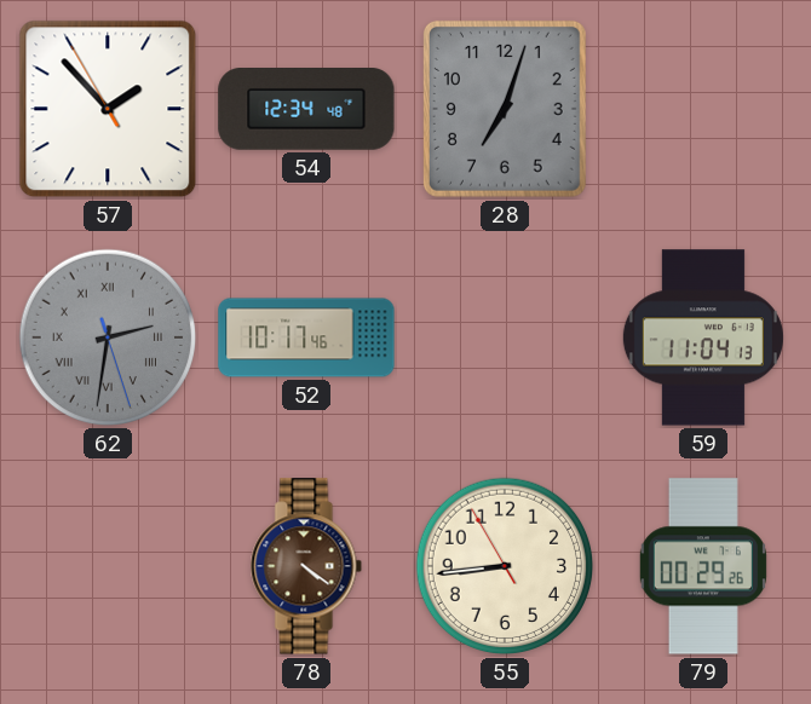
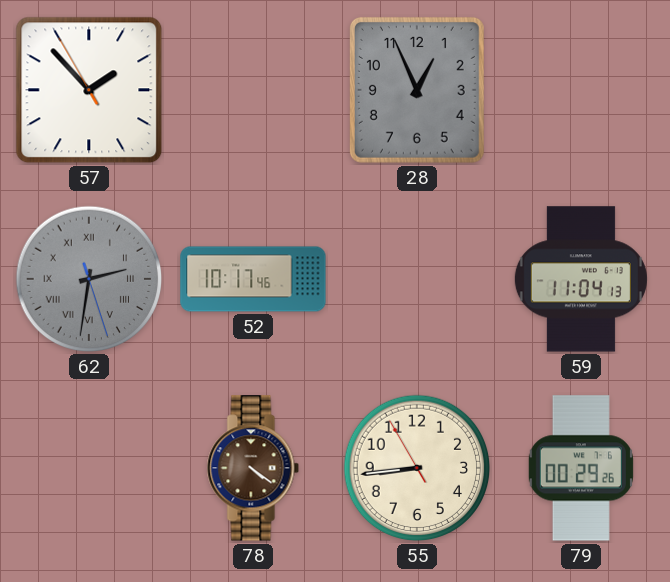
54: 12:34 -> none
28: 7:03 -> 12:56
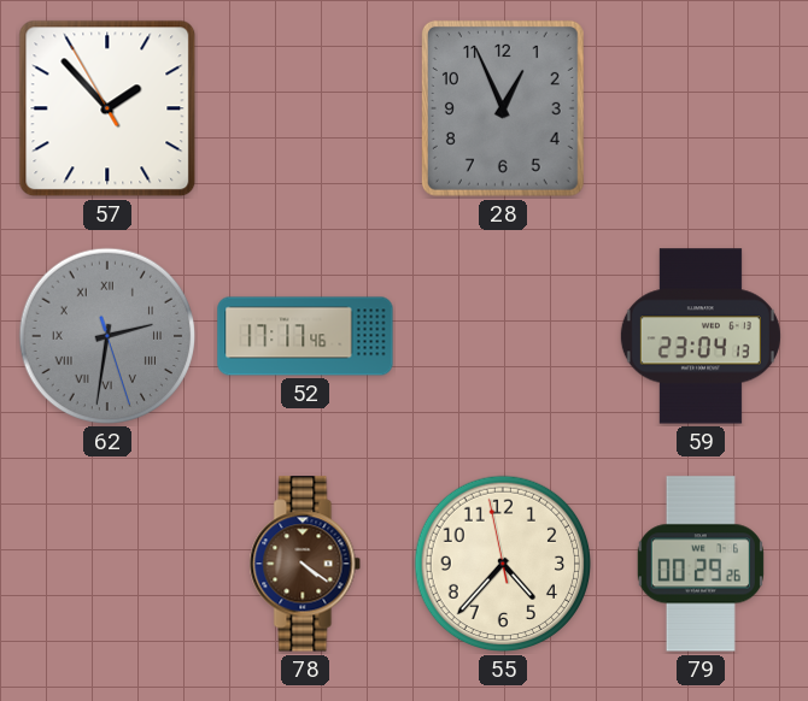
52: 10:17 -> 17:17
59: 11:04 -> 23:04
55: 8:43 -> 4:36
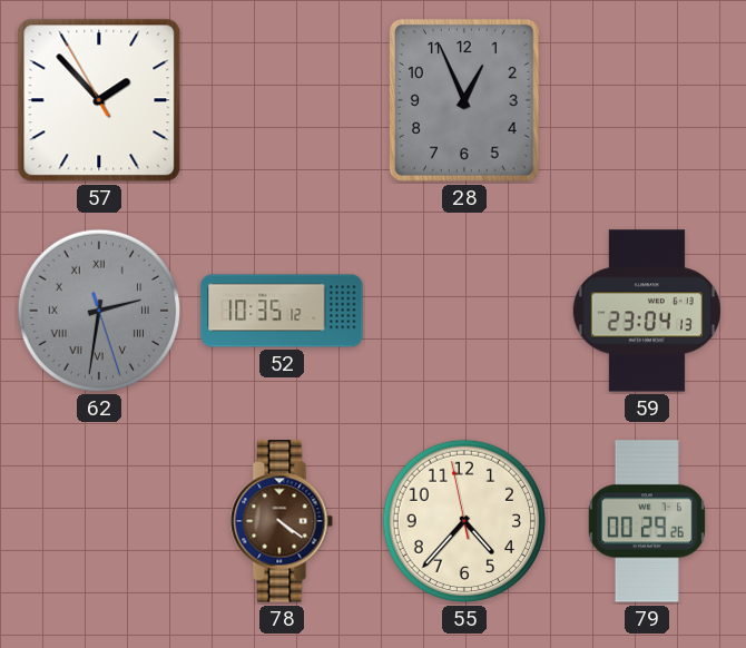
52: 17:17 -> 10:35
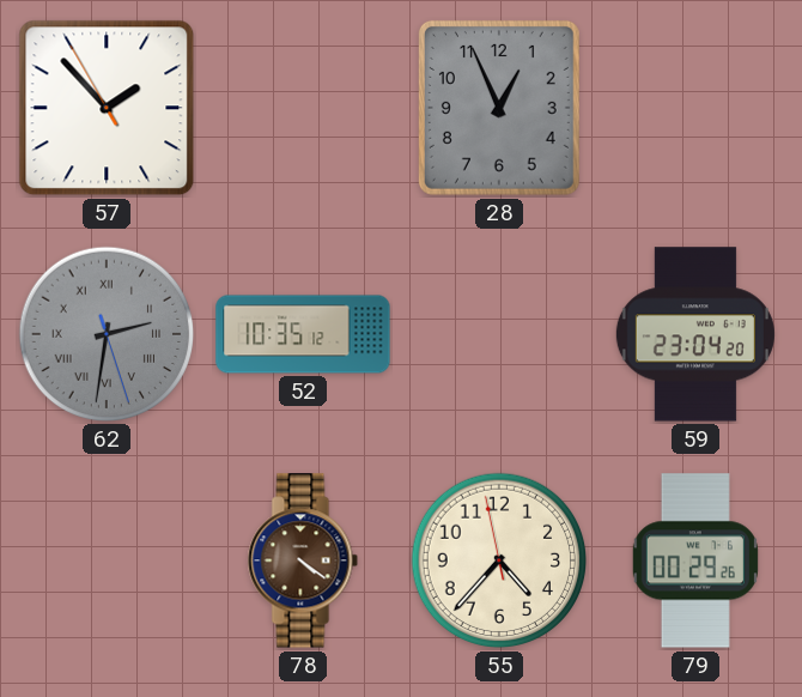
59: 23:04:13 -> 23:04:20
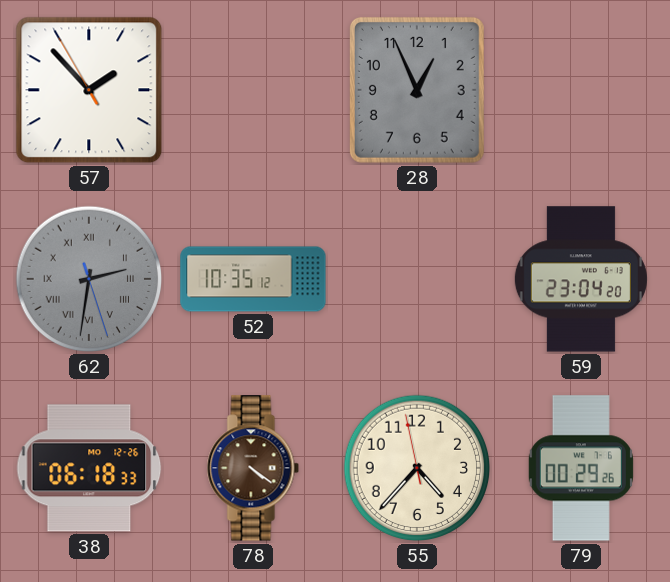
38: none -> 06:18
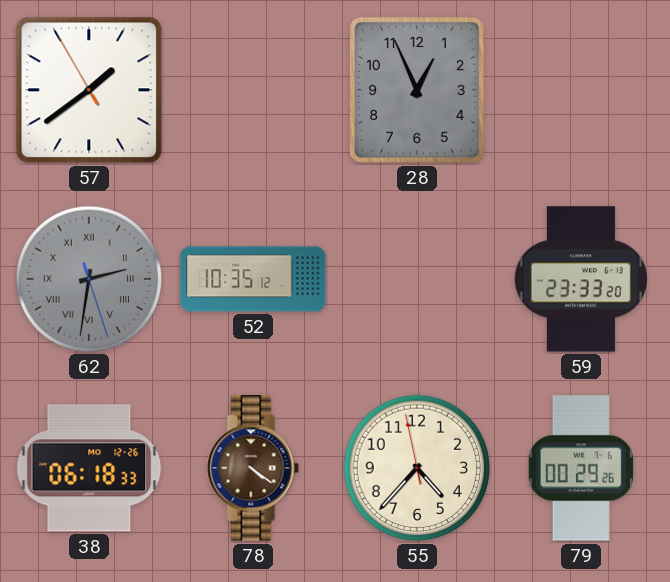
57: 1:52 -> 1:38
59: 23:04 -> 23:33
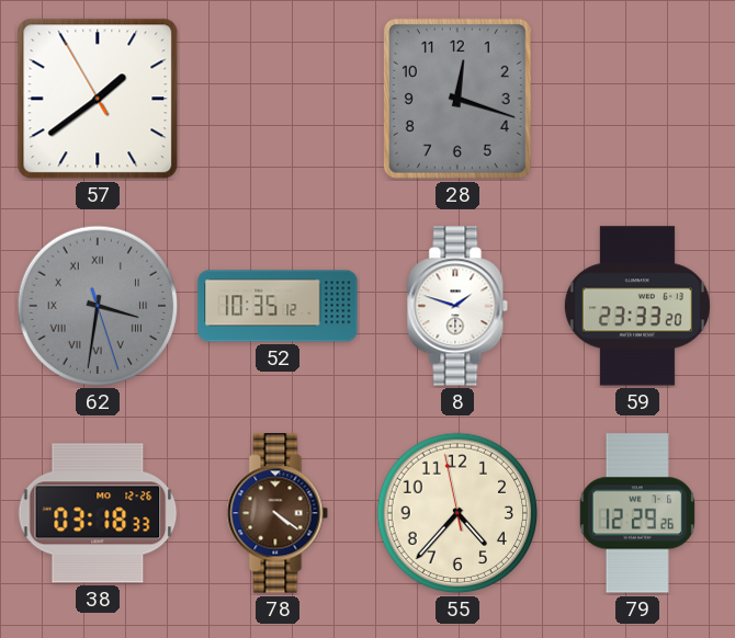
28: 12:56 -> 12:18
62: 2:31 -> 3:31
8: none -> 1:48
38: 06:18 -> 03:18
79: 00:29 -> 12:29
